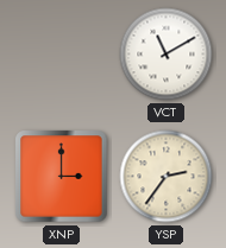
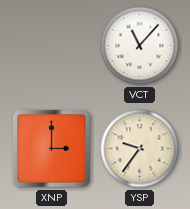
VCT: 11:10 -> 11:07
YSP: 2:36 -> 9:36
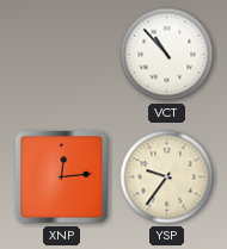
VCT: 11:07 -> 10:53
XNP: 3:00 -> 12:14
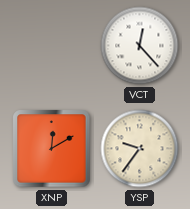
VCT: 10:53 -> 12:23
XNP: 12:14 -> 12:10
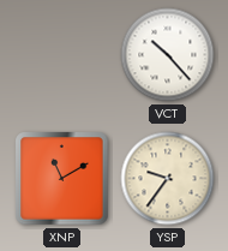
VCT: 12:23 -> 10:23
XNP: 12:10 -> 11:10
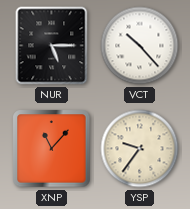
NUR: none -> 5:15
XNP: 11:10 -> 11:07
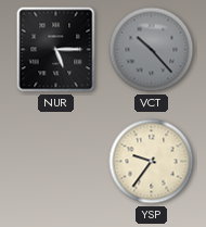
VCT dial: white -> grey
XNP: 11:07 -> none
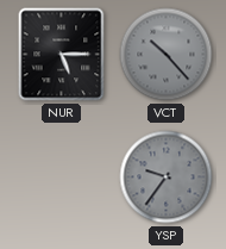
YSP dial: cream -> grey
